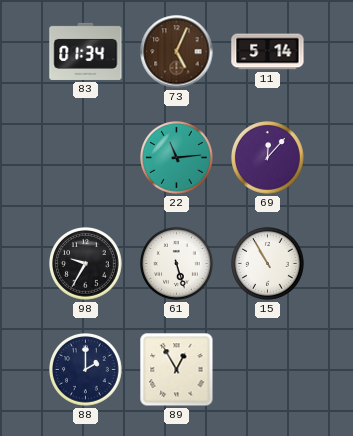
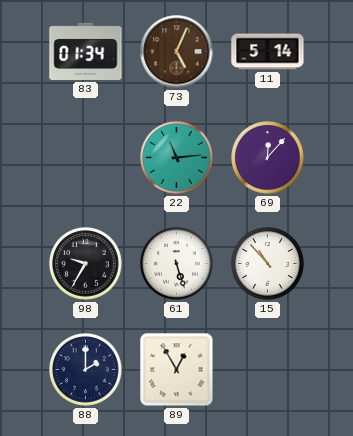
15: 10:55 -> 10:53
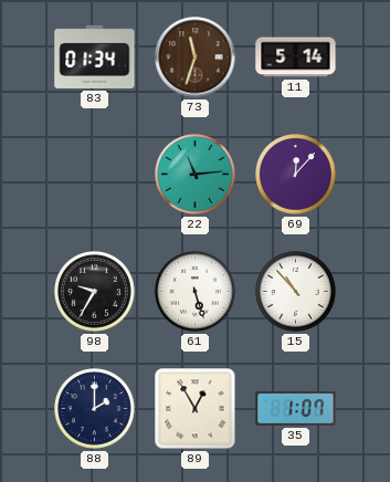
73: 5:04 -> 11:33
35: none -> 1:07
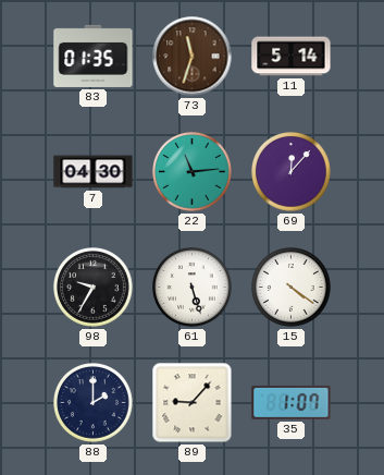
83: 01:34 -> 01:35
7: none -> 04:30
15: 10:53 -> 4:21
89: 12:55 -> 9:07
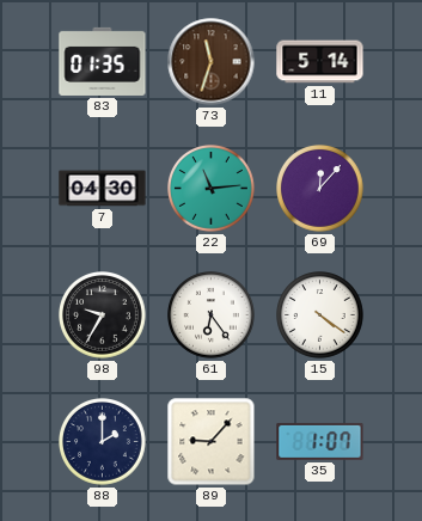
61: 5:27 -> 6:24
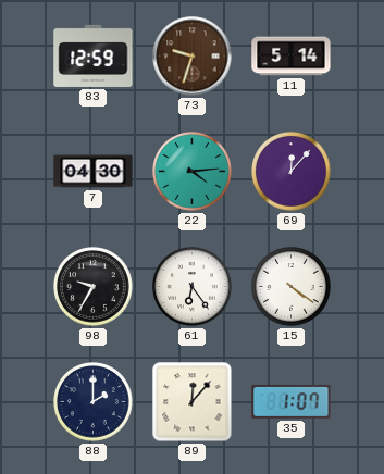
83: 01:35 -> 12:59
73: 11:33 -> 9:33
22: 11:14 -> 4:14
89: 9:07 -> 12:07
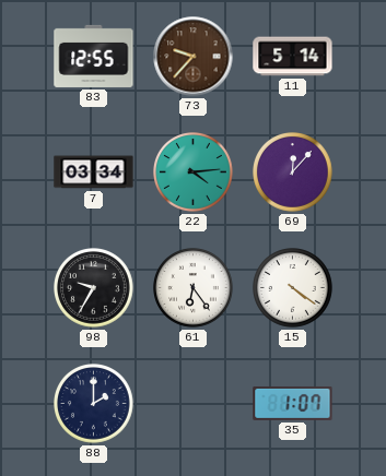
83: 12:59 -> 12:55
73: 9:33 -> 9:37
7: 04:30 -> 03:34
89: 12:07 -> none
